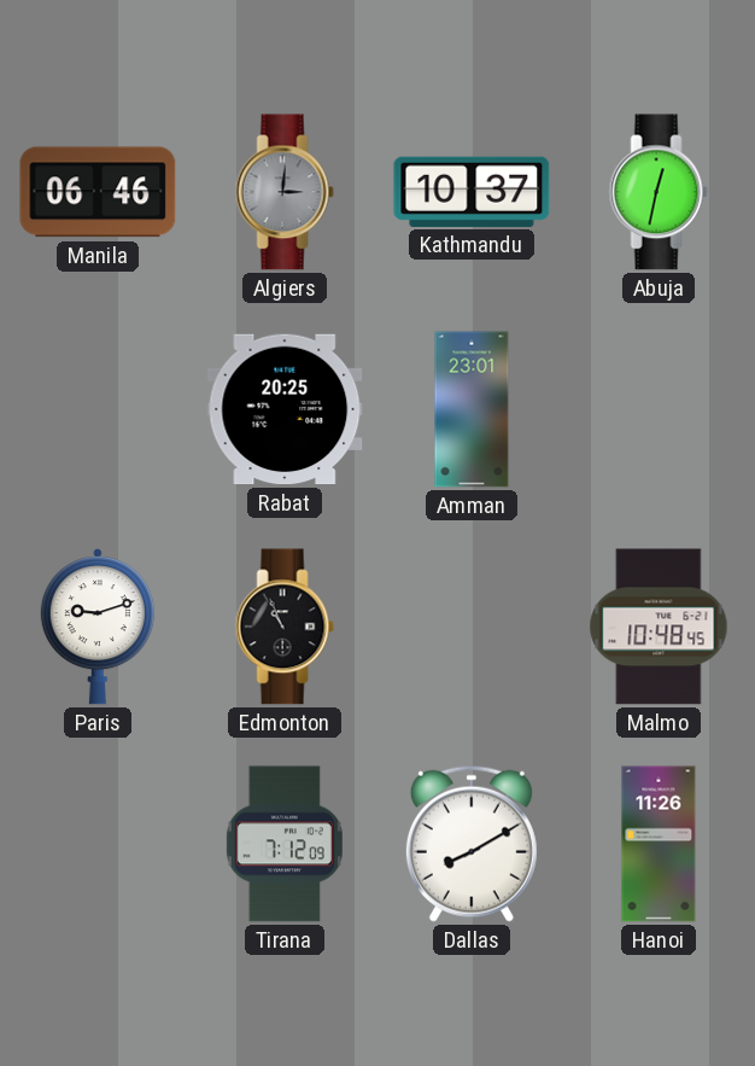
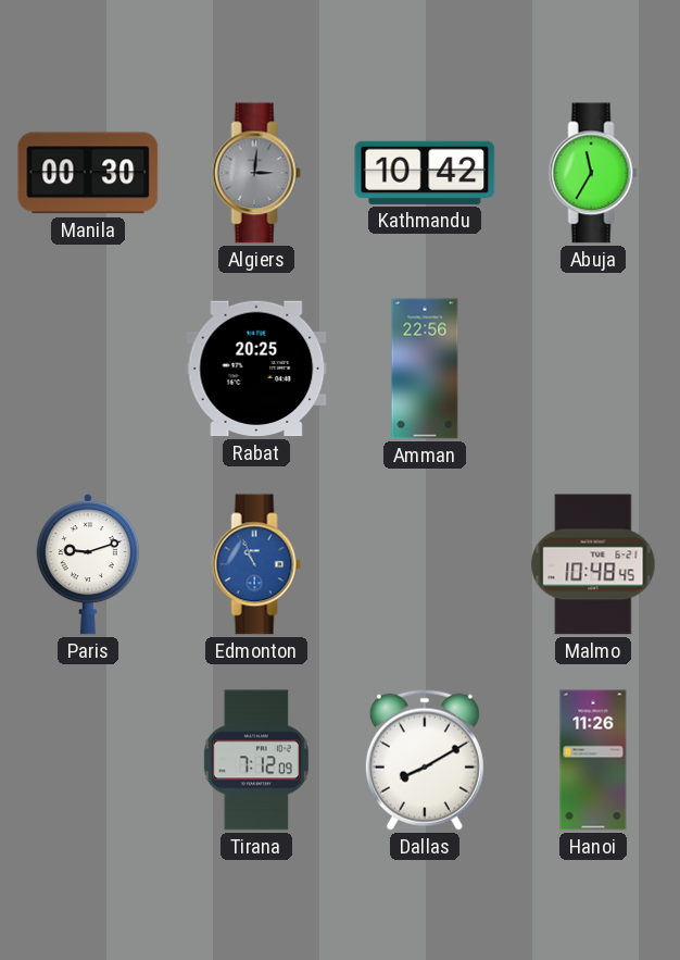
Manila: 06:46 -> 00:30
Kathmandu: 10:37 -> 10:42
Abuja: 12:32 -> 11:35
Amman: 23:01 -> 22:56
Edmonton dial: black -> blue
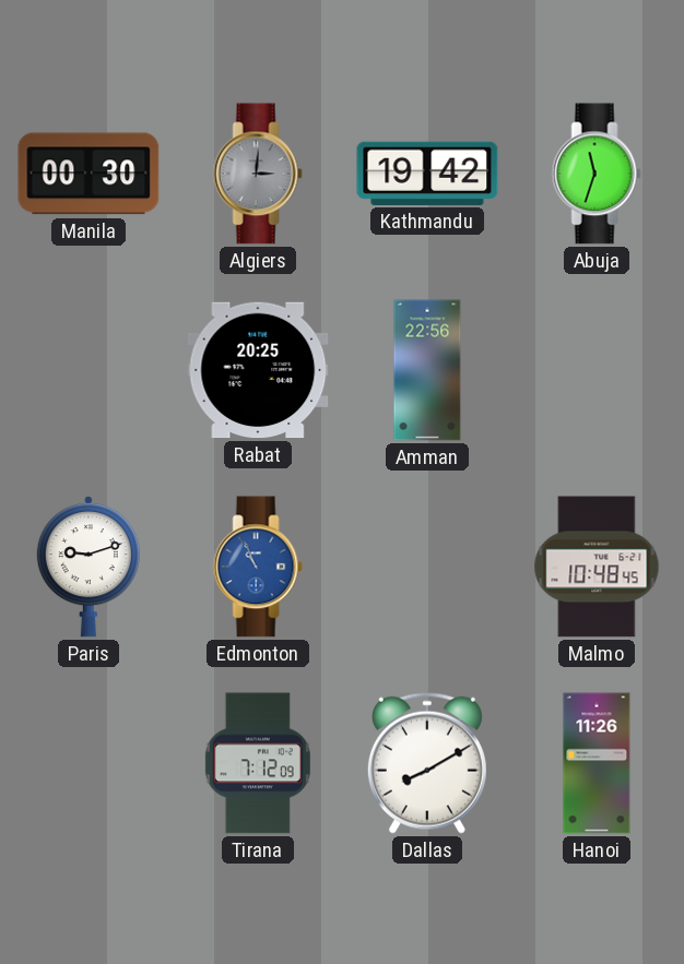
Kathmandu: 10:42 -> 19:42
Abuja: 11:35 -> 11:33
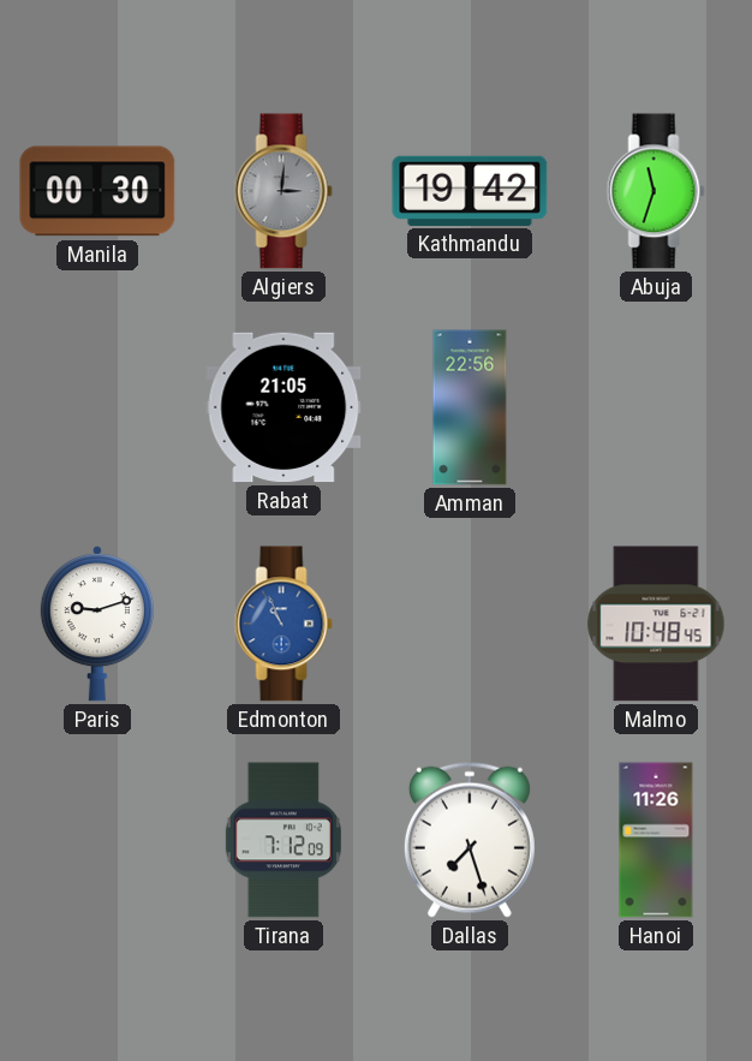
Rabat: 20:25 -> 21:05
Dallas: 8:10 -> 7:27
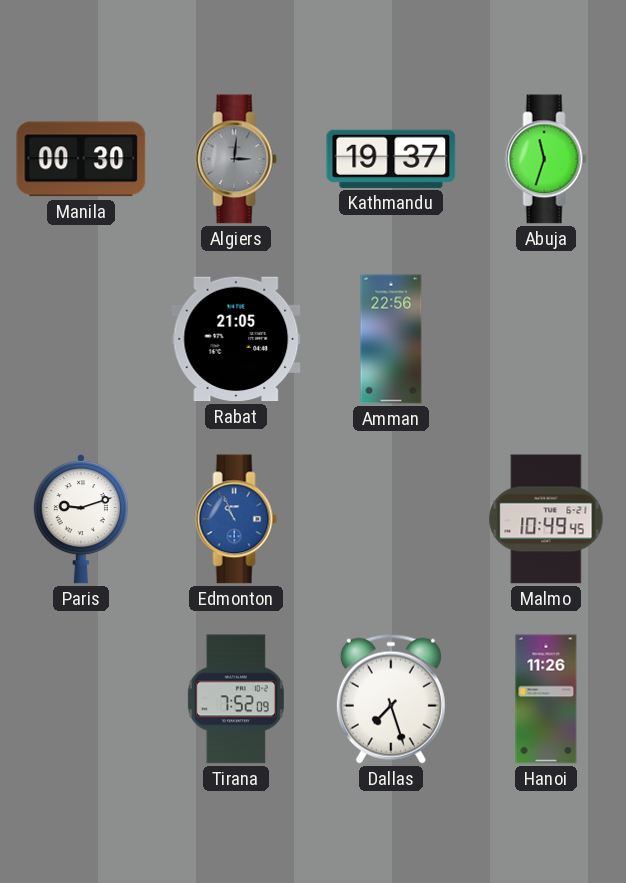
Kathmandu: 19:42 -> 19:37
Malmo: 10:48 -> 10:49
Tirana: 7:12 -> 7:52
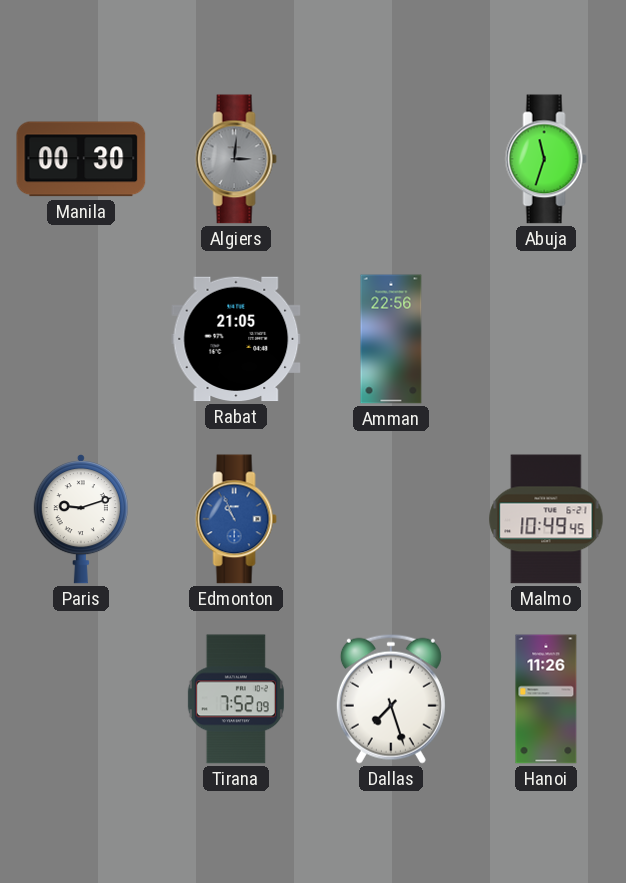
Kathmandu: 19:37 -> none
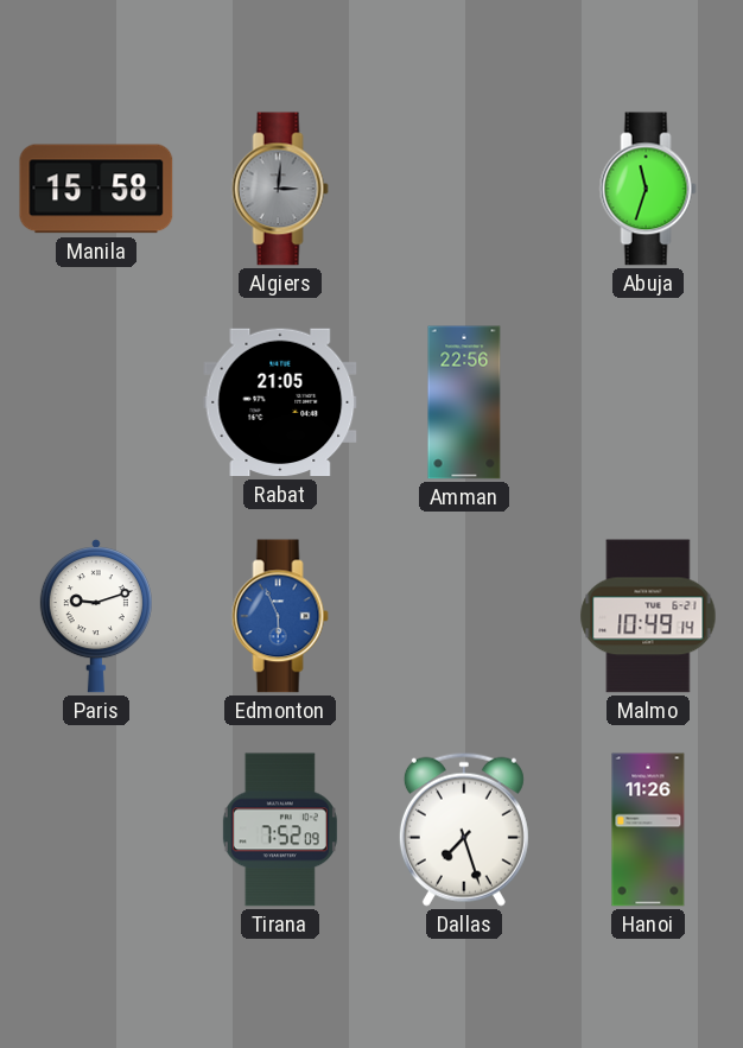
Manila: 00:30 -> 15:58
Edmonton: 10:56 -> 5:56
Malmo: 10:49:45 -> 10:49:14
